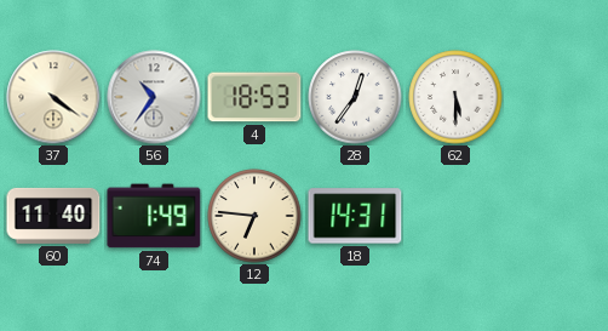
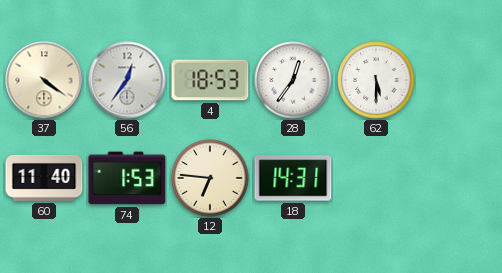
56: 10:36 -> 12:36
74: 1:49 -> 1:53
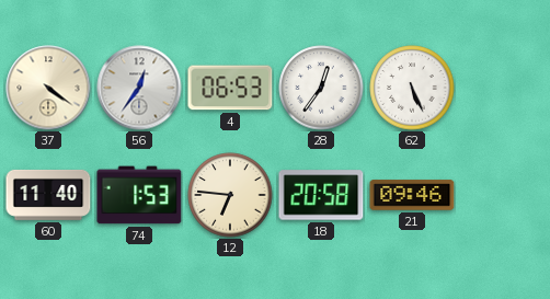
4: 18:53 -> 06:53
62: 5:30 -> 5:26
18: 14:31 -> 20:58
21: none -> 09:46
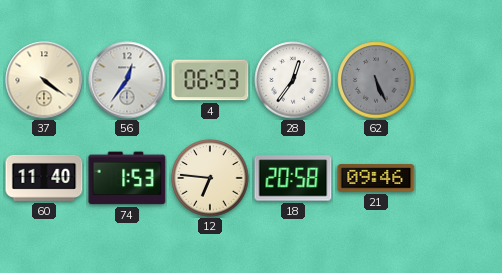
62 dial: white -> grey
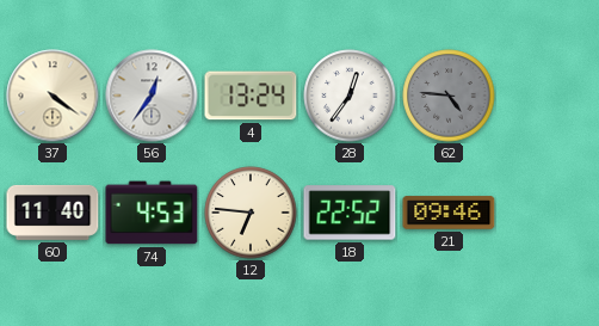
4: 06:53 -> 13:24
62: 5:26 -> 4:46
74: 1:53 -> 4:53
18: 20:58 -> 22:52
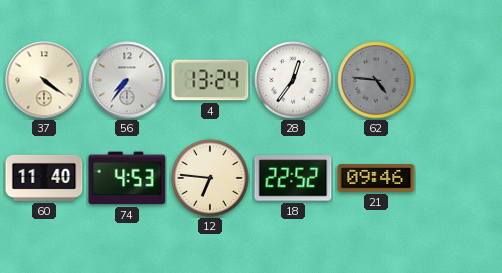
56: 12:36 -> 7:36
